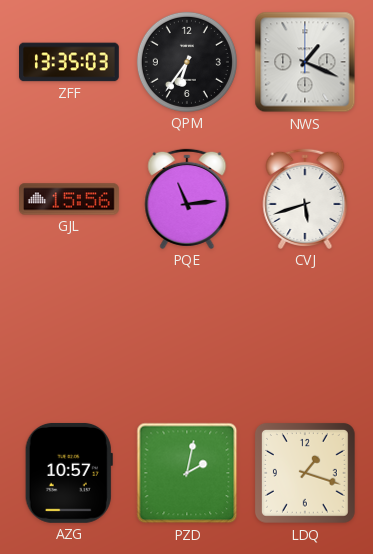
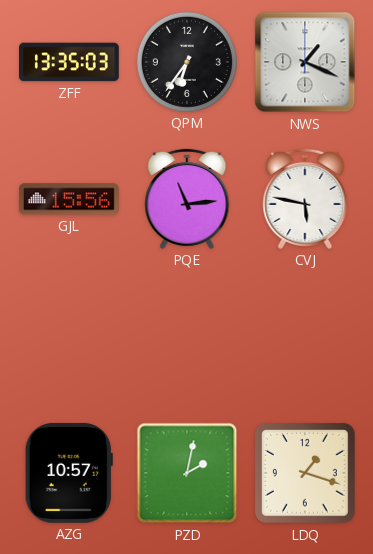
CVJ: 5:42 -> 5:47
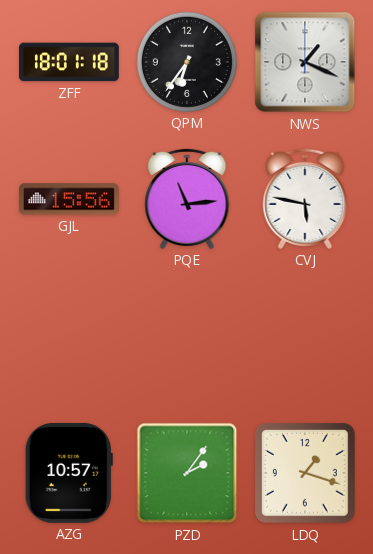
ZFF: 13:35 -> 18:01
PZD: 2:02 -> 2:06
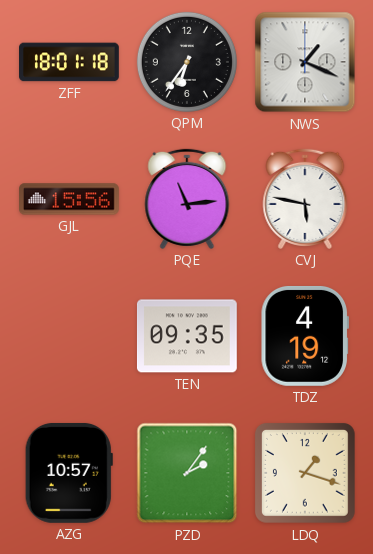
TEN: none -> 09:35
TDZ: none -> 4:19
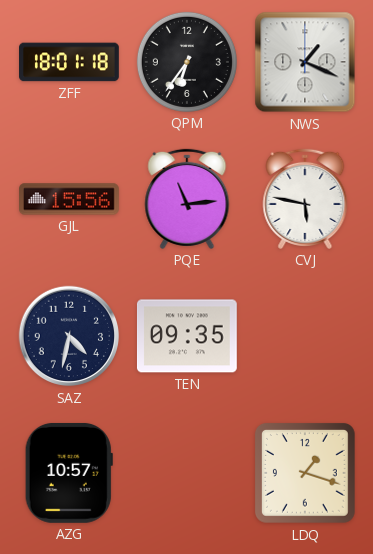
SAZ: none -> 4:32
TDZ: 4:19 -> none
PZD: 2:06 -> none
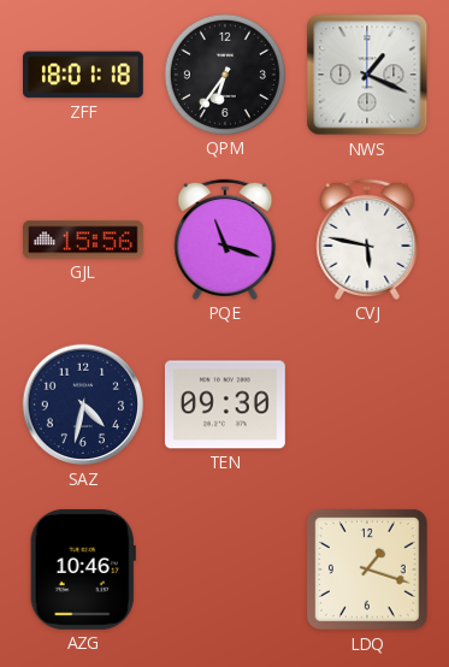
PQE: 11:14 -> 11:18
TEN: 09:35 -> 09:30
AZG: 10:57 -> 10:46
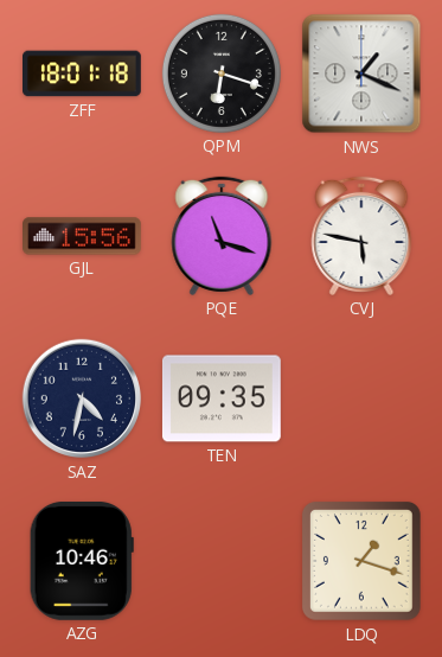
QPM: 6:36 -> 6:18
TEN: 09:30 -> 09:35
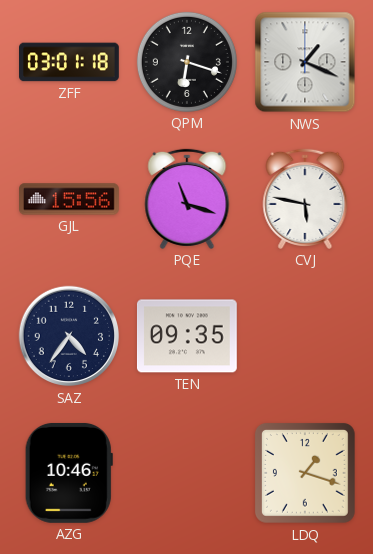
ZFF: 18:01 -> 03:01
SAZ: 4:32 -> 4:36
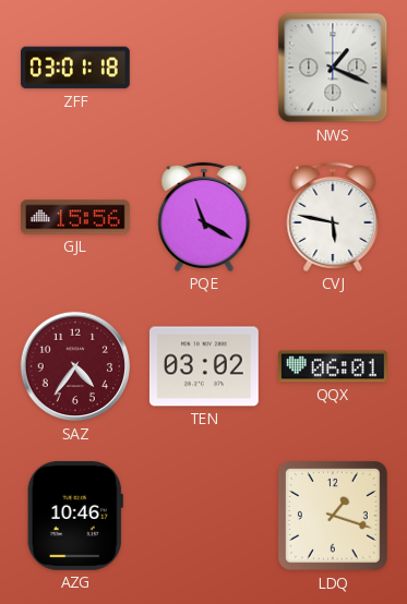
QPM: 6:18 -> none
PQE: 11:18 -> 11:20
SAZ dial: navy -> burgundy
TEN: 09:35 -> 03:02
QQX: none -> 06:01
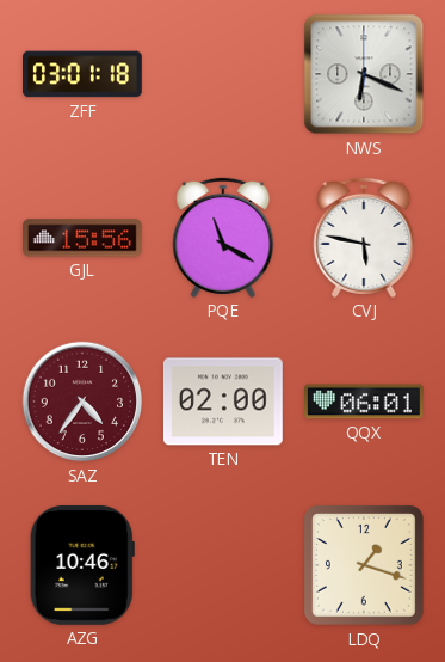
NWS: 1:19 -> 6:19
TEN: 03:02 -> 02:00
